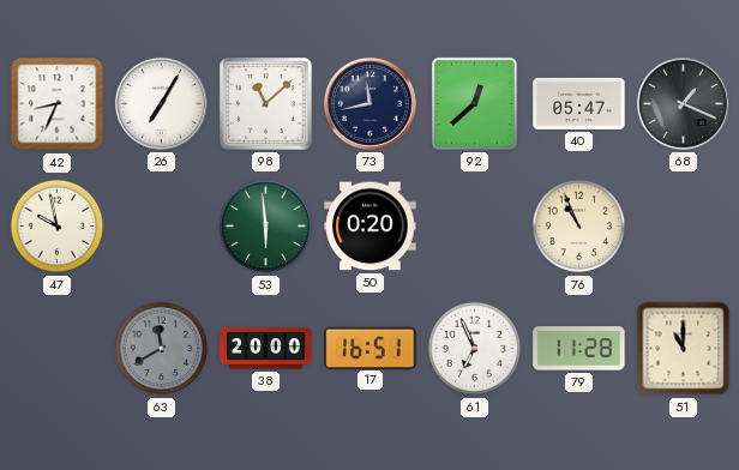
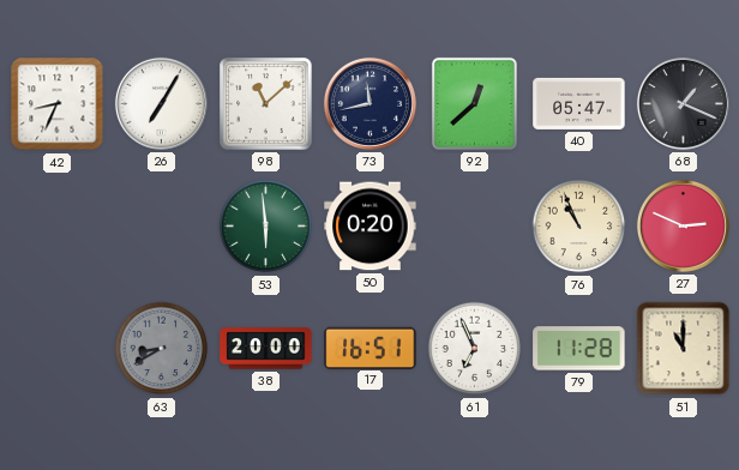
47: 9:58 -> none
27: none -> 2:49
63: 11:40 -> 8:40
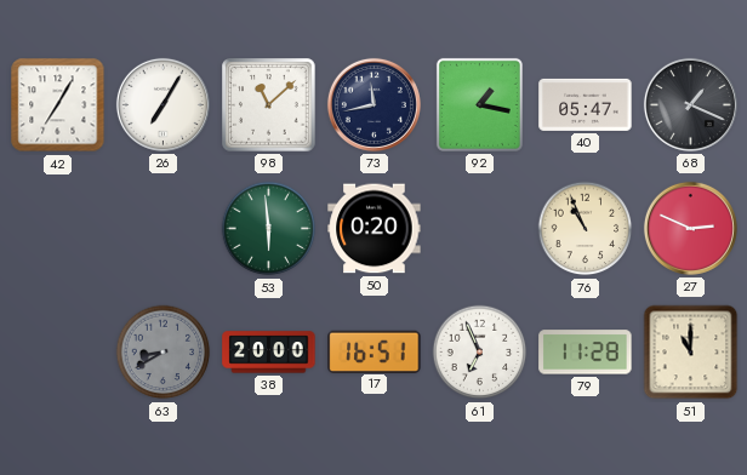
42: 8:34 -> 7:05
92: 12:38 -> 1:17
